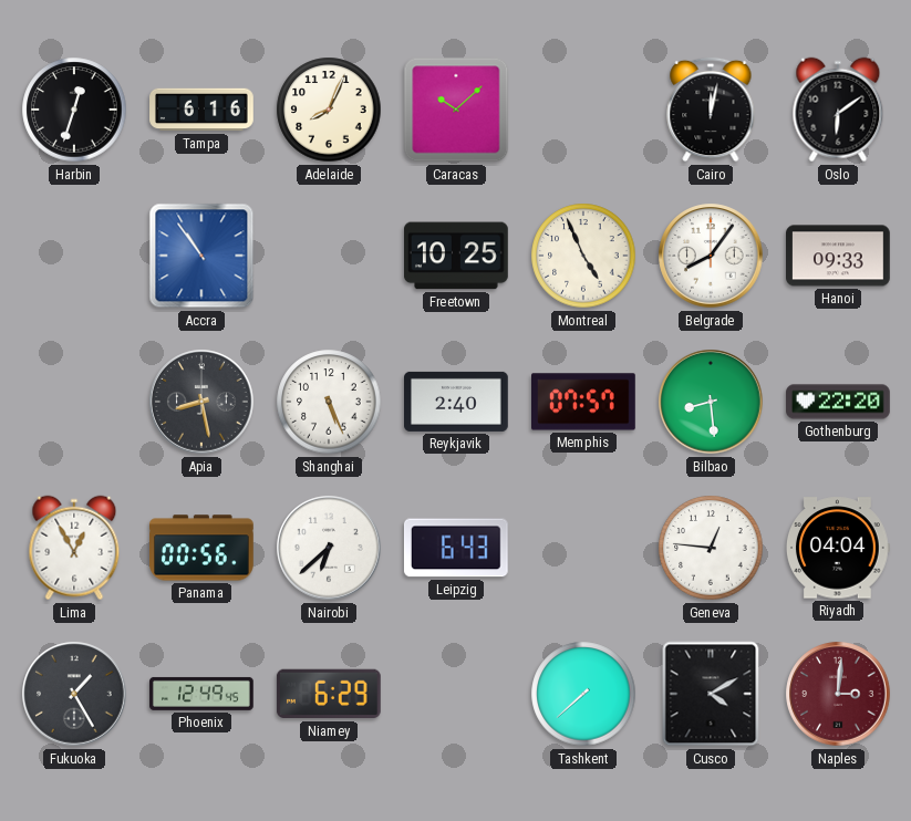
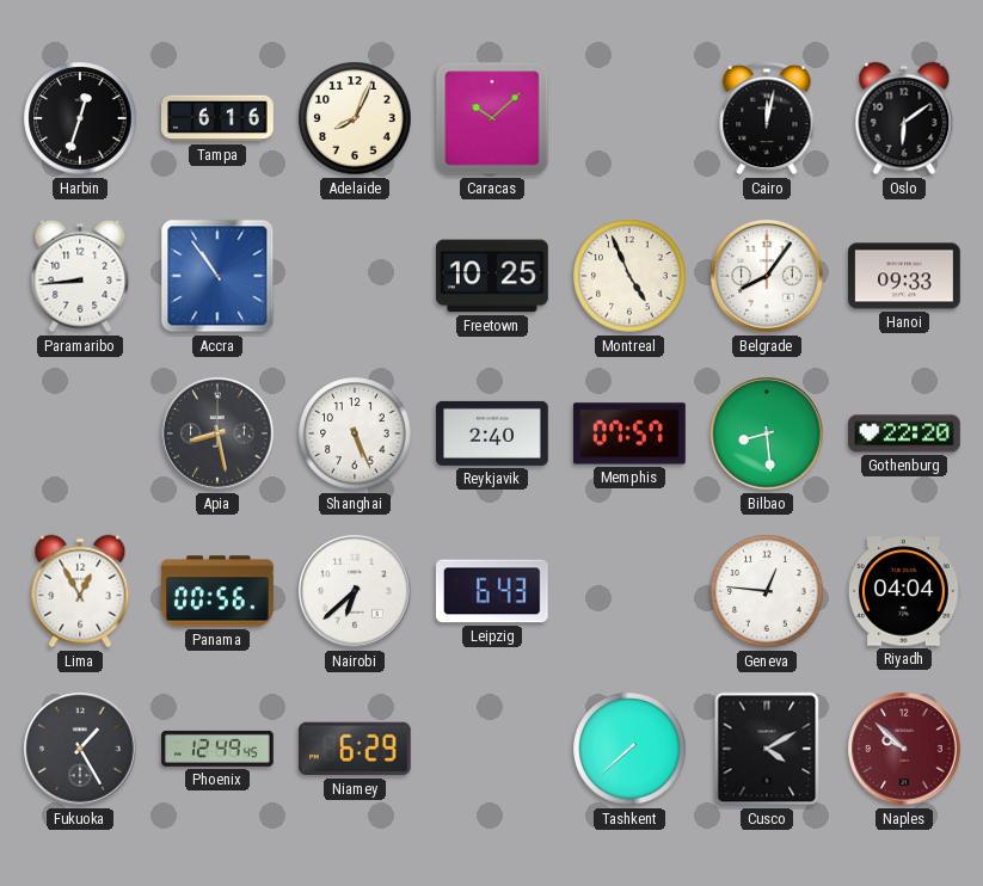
Paramaribo: none -> 8:44
Naples: 3:01 -> 9:52
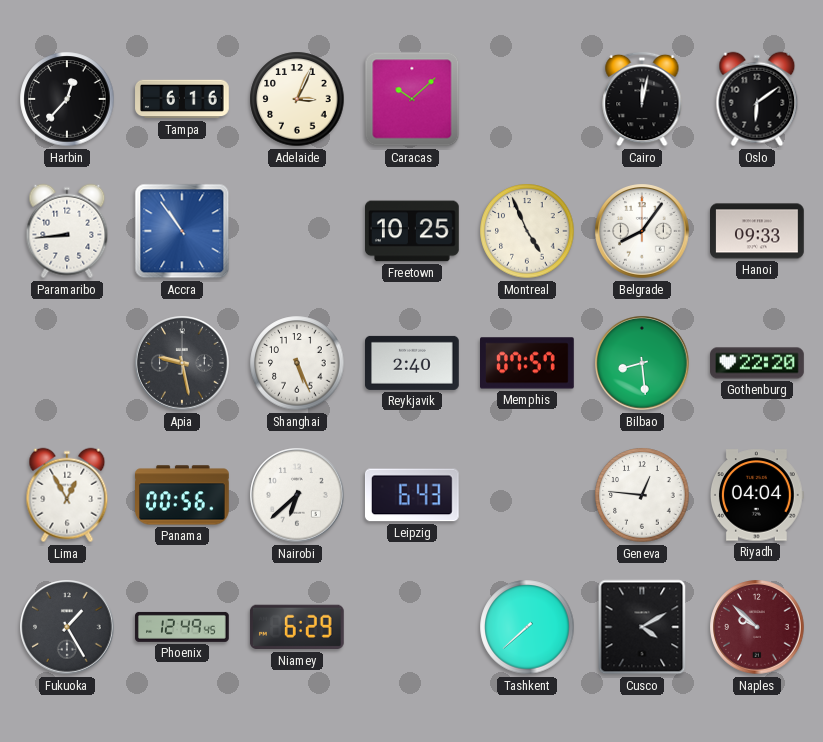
Harbin: 12:33 -> 12:37
Adelaide: 8:04 -> 3:04
Apia: 8:28 -> 9:28
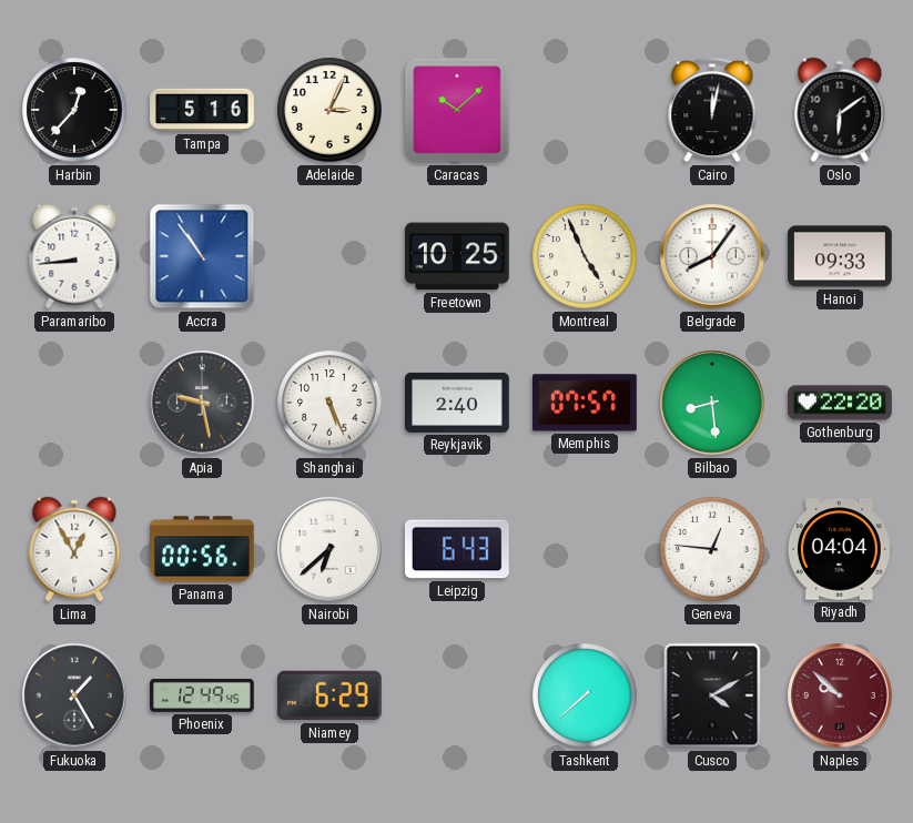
Tampa: 6:16 -> 5:16
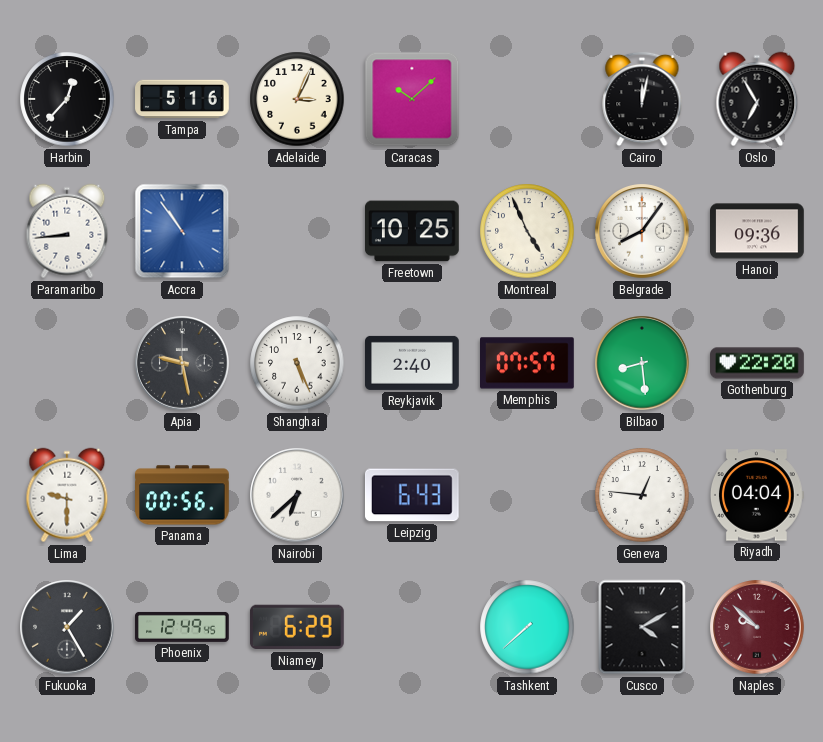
Oslo: 6:09 -> 6:55
Hanoi: 09:33 -> 09:36
Lima: 12:55 -> 9:30
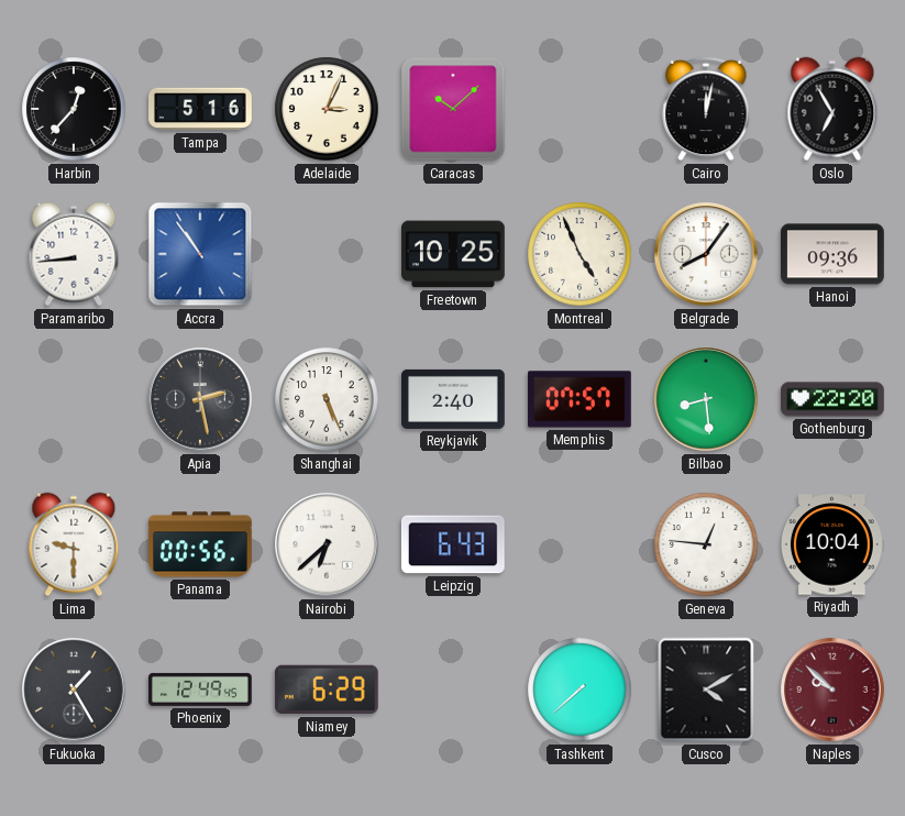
Apia: 9:28 -> 2:28
Riyadh: 04:04 -> 10:04
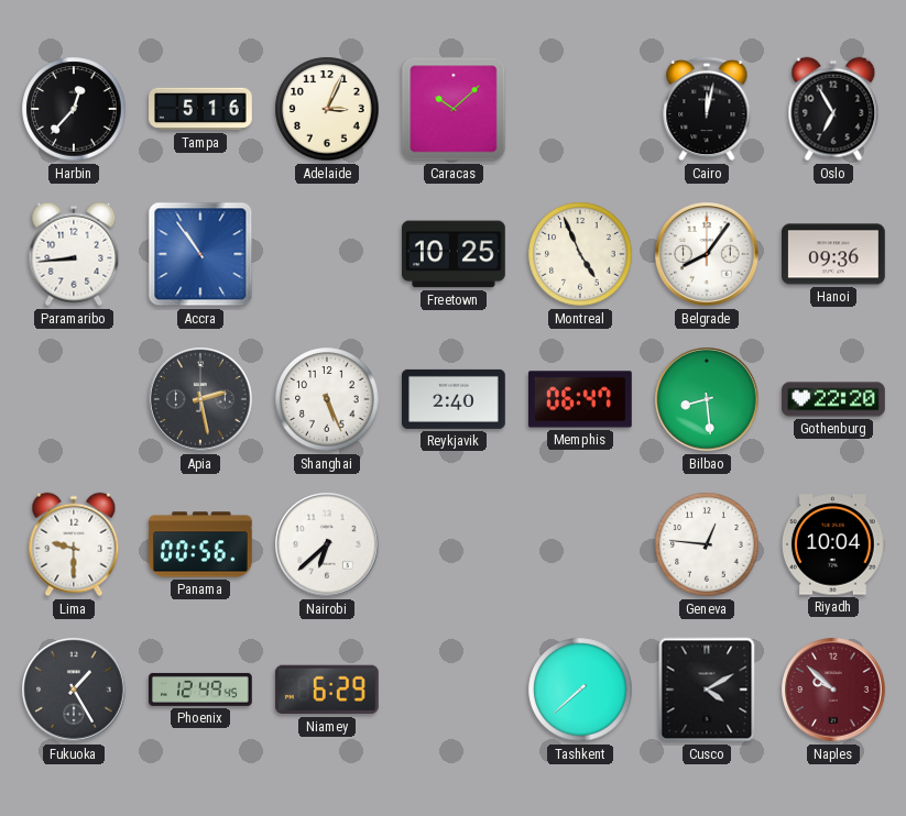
Memphis: 07:57 -> 06:47
Leipzig: 6:43 -> none
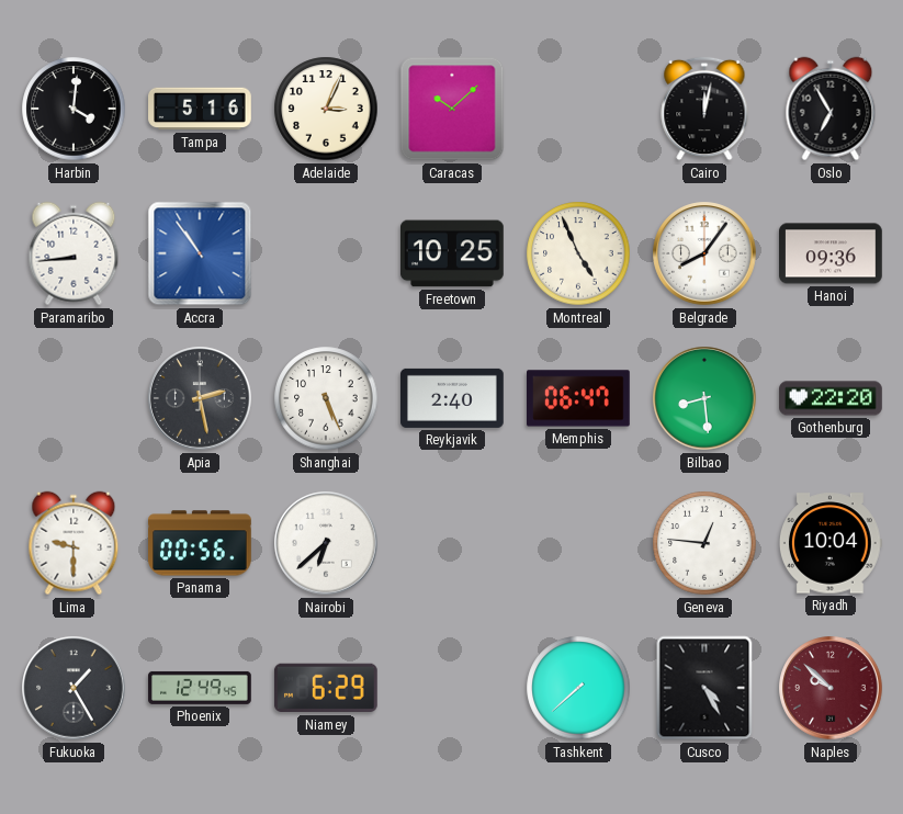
Harbin: 12:37 -> 4:01
Cusco: 4:10 -> 4:25
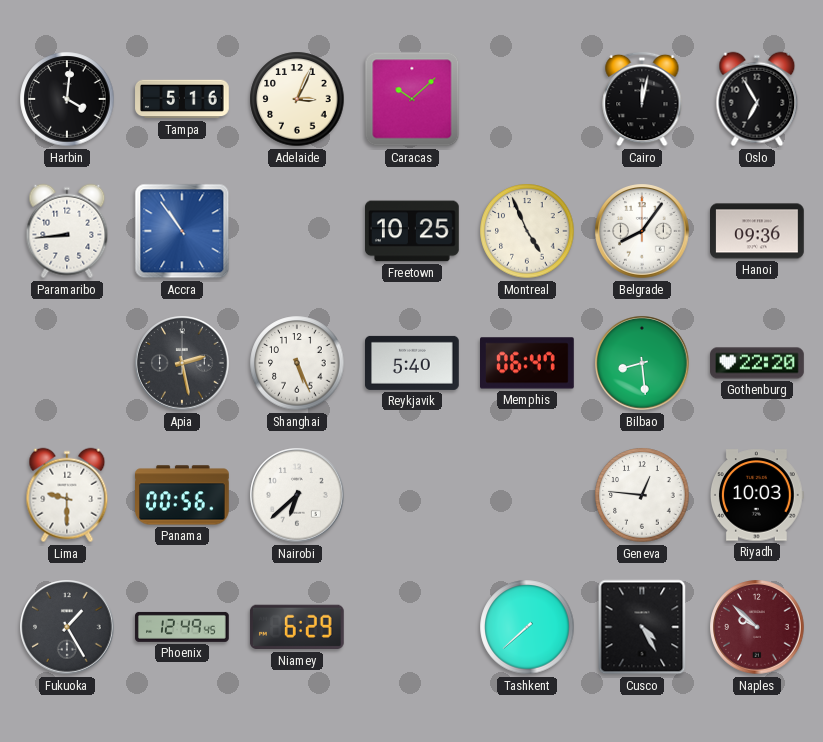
Reykjavik: 2:40 -> 5:40
Riyadh: 10:04 -> 10:03
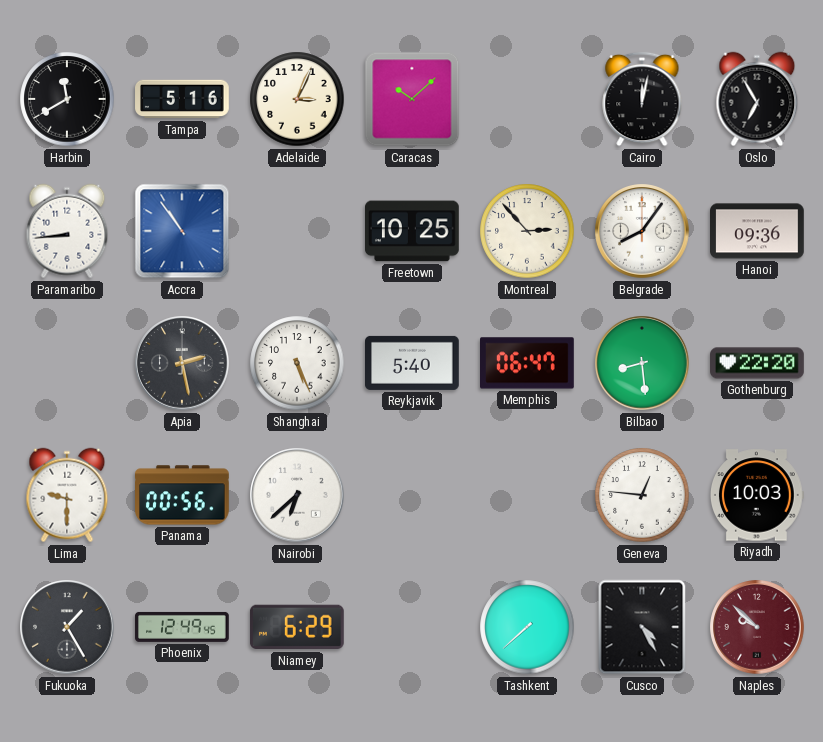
Harbin: 4:01 -> 11:40
Montreal: 4:56 -> 2:53
